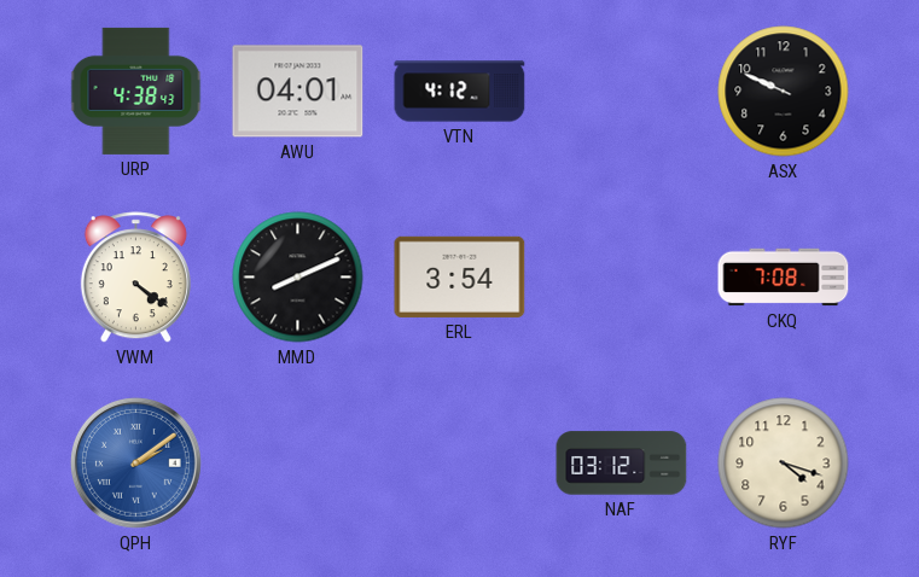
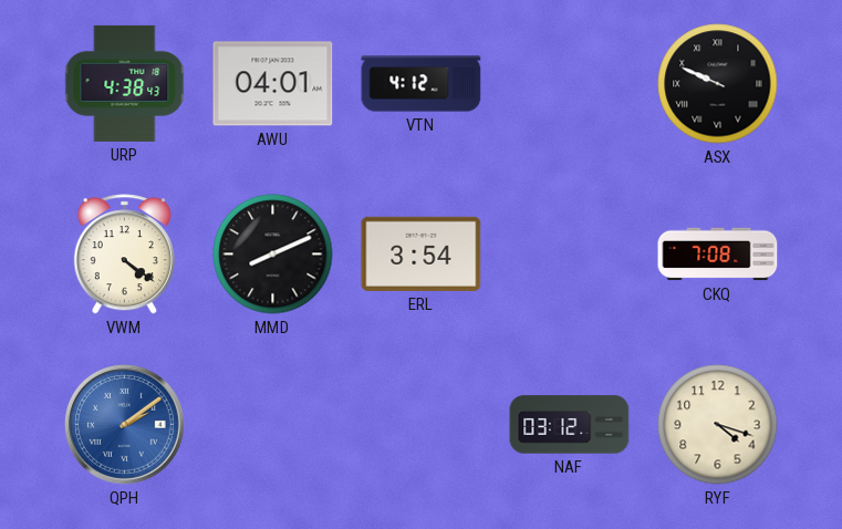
ASX numerals: Arabic -> Roman
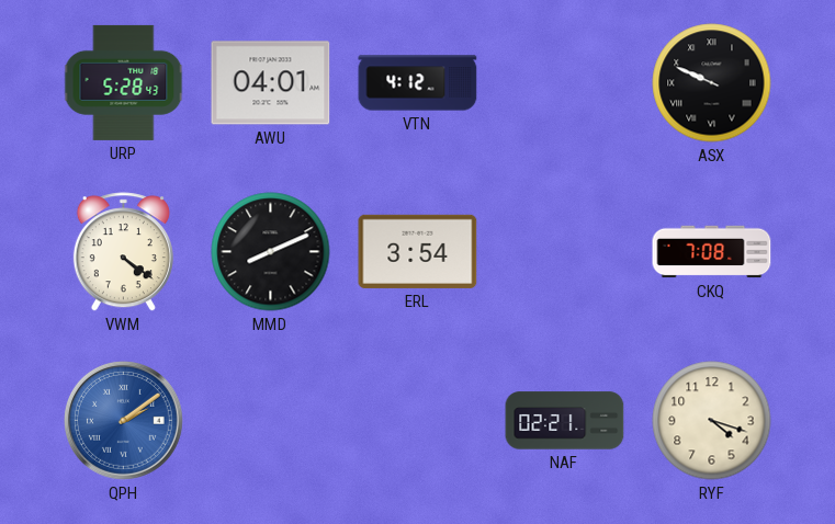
URP: 4:38 -> 5:28
NAF: 03:12 -> 02:21
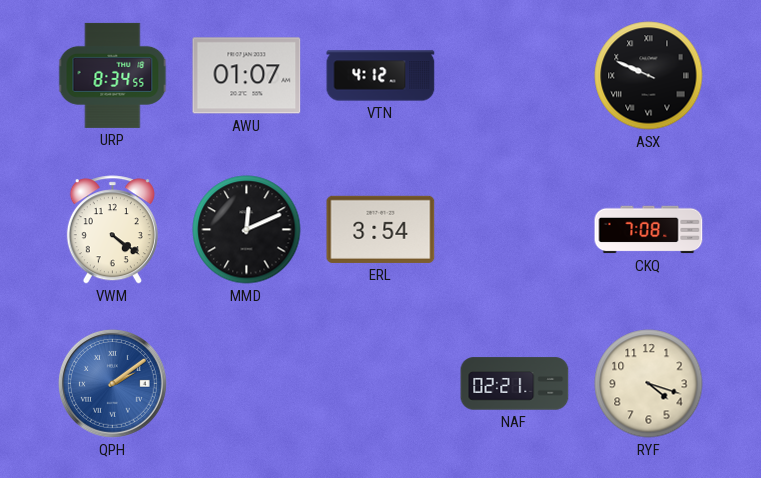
URP: 5:28 -> 8:34
AWU: 04:01 -> 01:07
MMD: 8:11 -> 12:11
